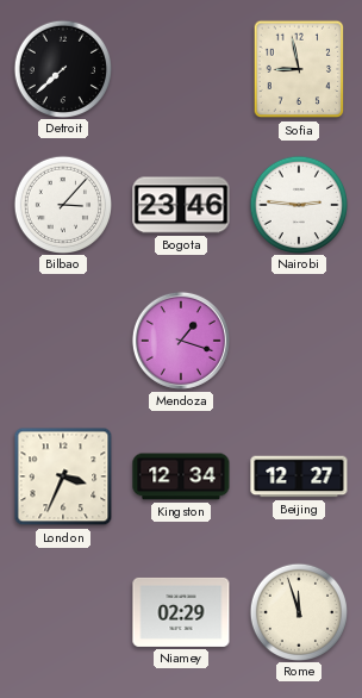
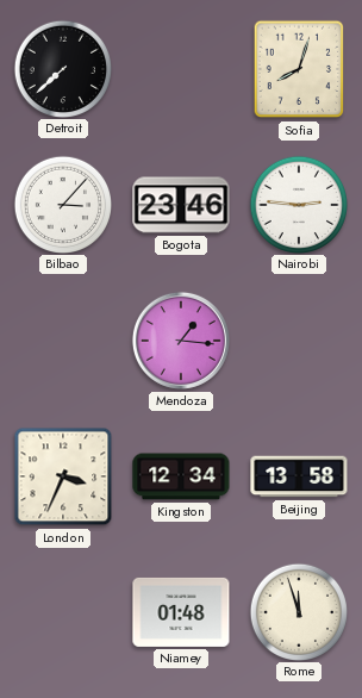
Sofia: 8:58 -> 8:03
Mendoza: 1:18 -> 1:16
Beijing: 12:27 -> 13:58
Niamey: 02:29 -> 01:48
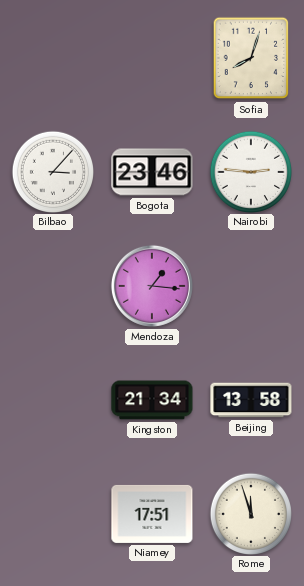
Detroit: 7:38 -> none
London: 3:34 -> none
Kingston: 12:34 -> 21:34
Niamey: 01:48 -> 17:51
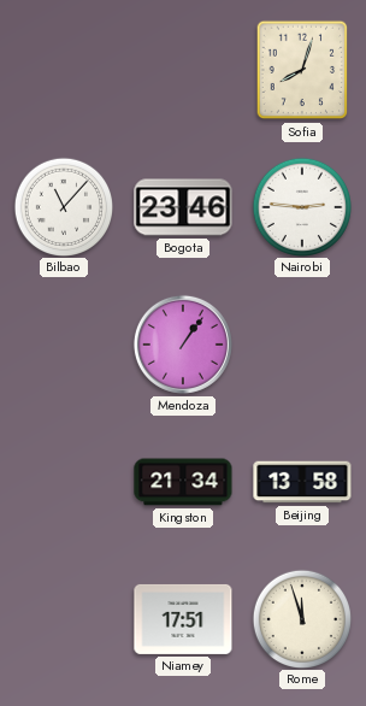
Bilbao: 3:07 -> 11:07
Mendoza: 1:16 -> 1:06
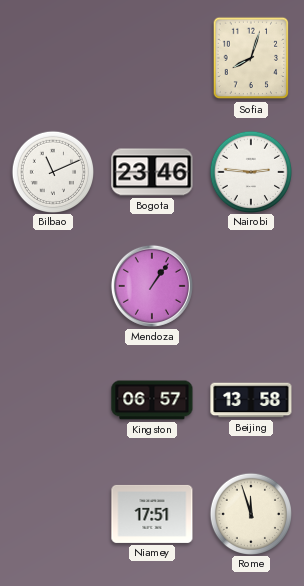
Bilbao: 11:07 -> 11:11
Kingston: 21:34 -> 06:57
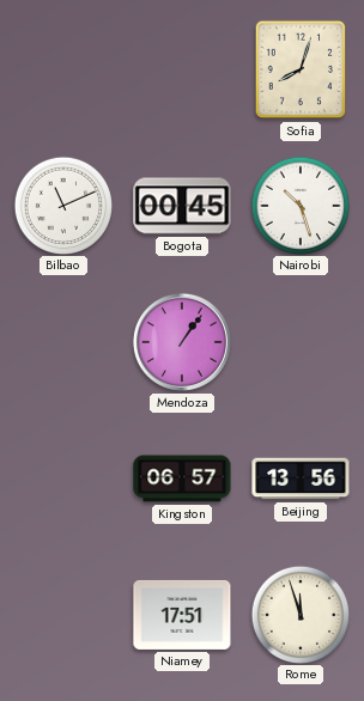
Bogota: 23:46 -> 00:45
Nairobi: 2:46 -> 10:27
Beijing: 13:58 -> 13:56
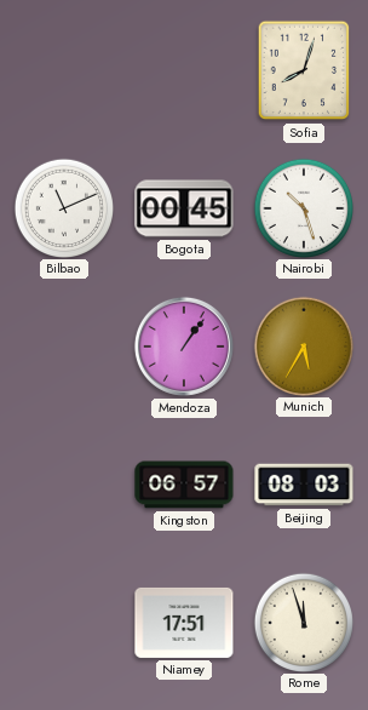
Munich: none -> 5:35
Beijing: 13:56 -> 08:03
